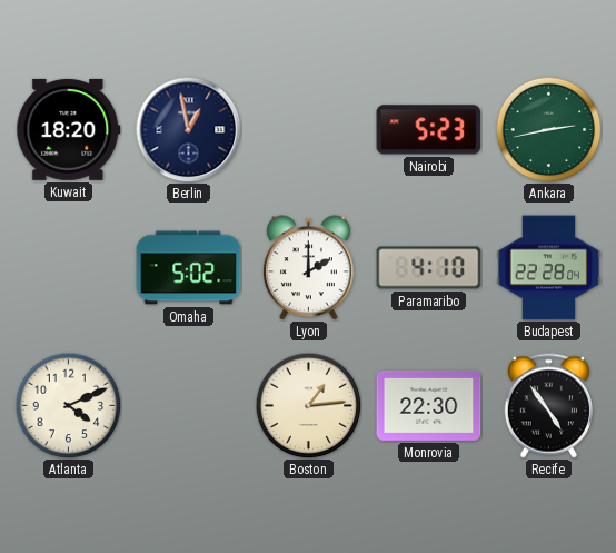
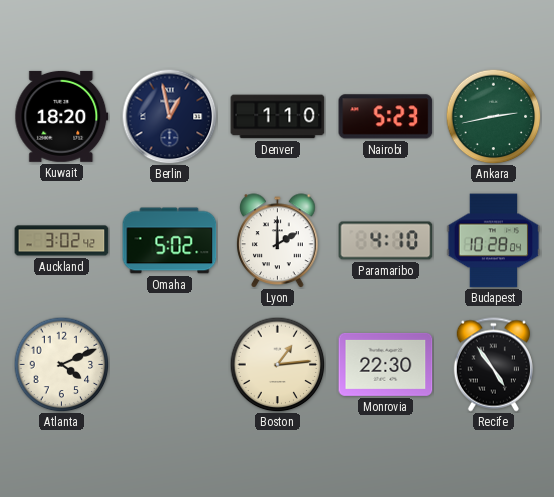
Denver: none -> 1:10
Auckland: none -> 3:02
Budapest: 22:28 -> 10:28
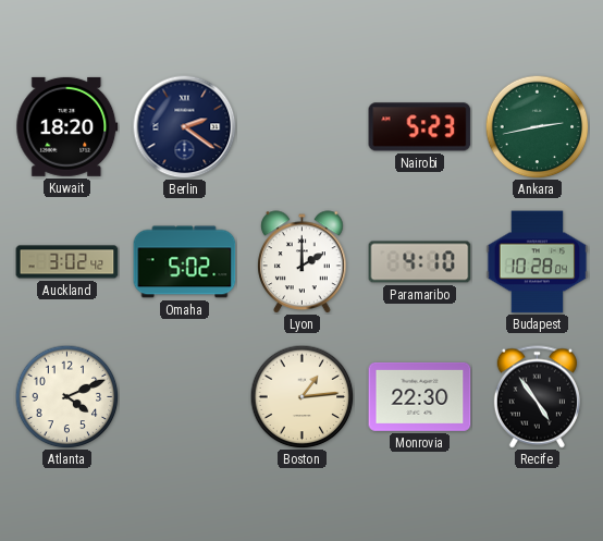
Berlin: 12:58 -> 2:21
Denver: 1:10 -> none
